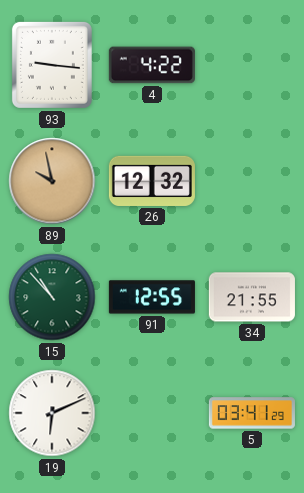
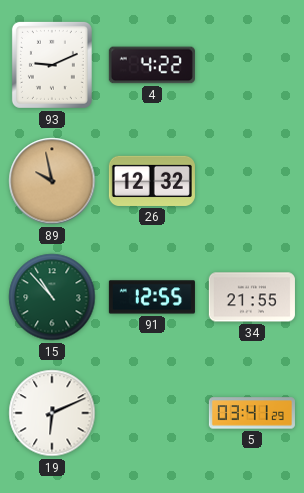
93: 9:16 -> 9:11
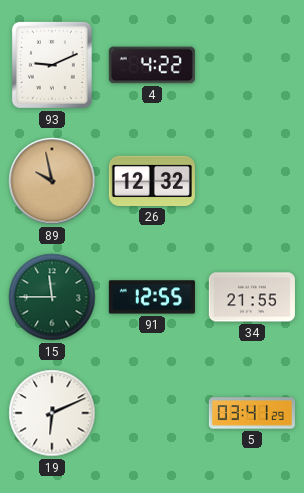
15: 10:53 -> 11:45
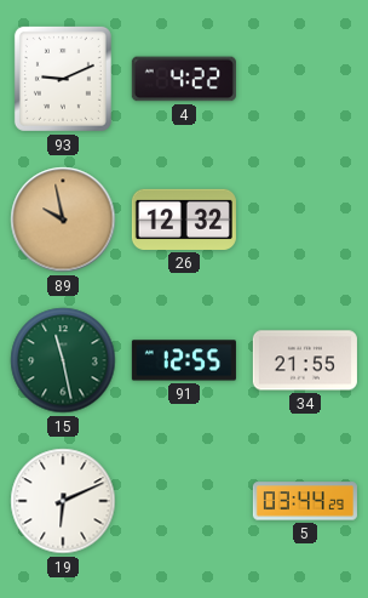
15: 11:45 -> 11:28
5: 03:41 -> 03:44
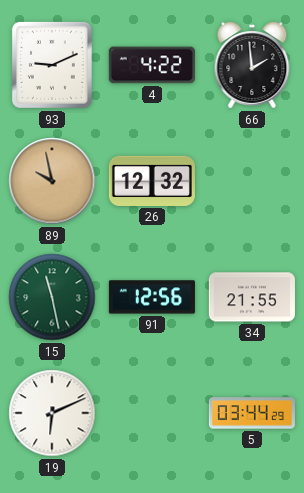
66: none -> 1:59
91: 12:55 -> 12:56
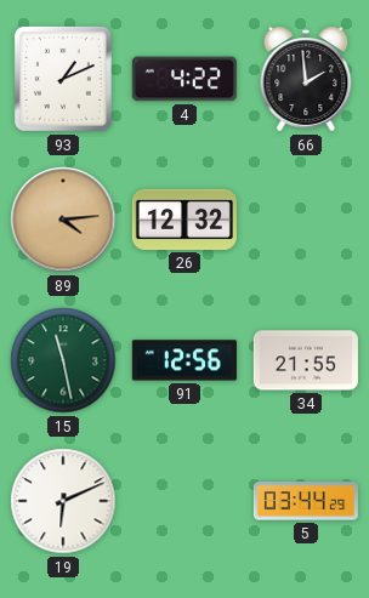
93: 9:11 -> 1:11
89: 9:58 -> 4:14
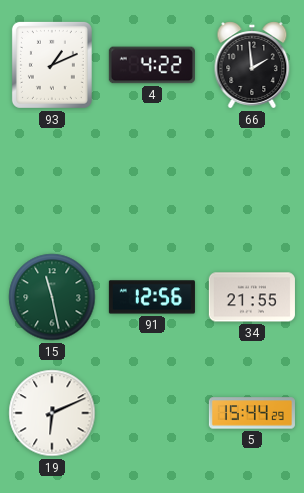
89: 4:14 -> none
26: 12:32 -> none
5: 03:44 -> 15:44
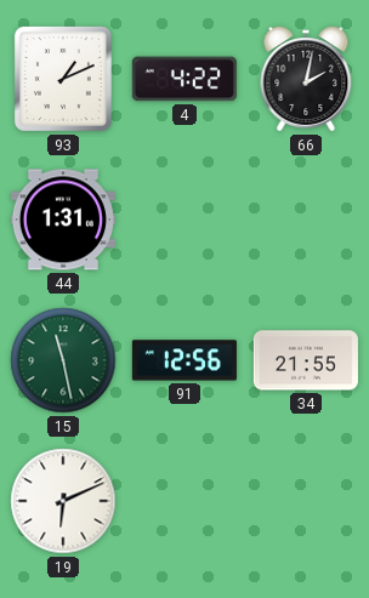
66: 1:59 -> 2:02
44: none -> 1:31
5: 15:44 -> none
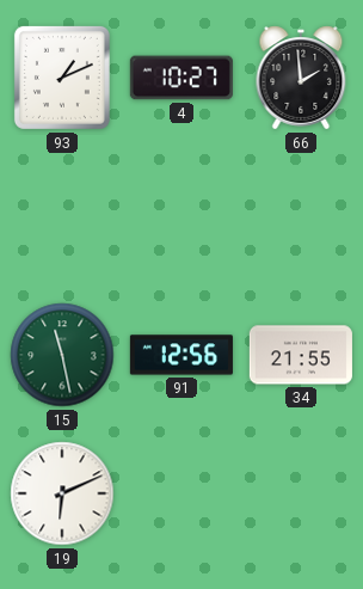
4: 4:22 -> 10:27
66: 2:02 -> 1:59
44: 1:31 -> none
